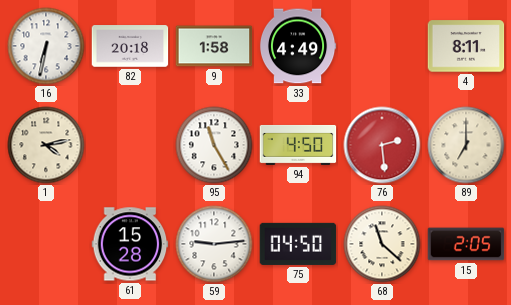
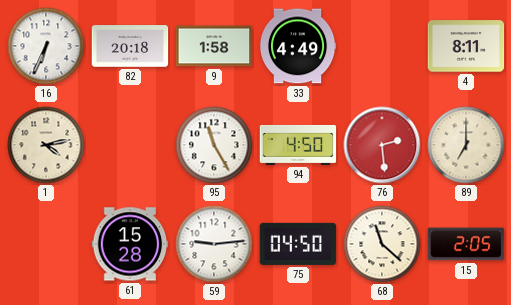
16: 6:32 -> 6:34
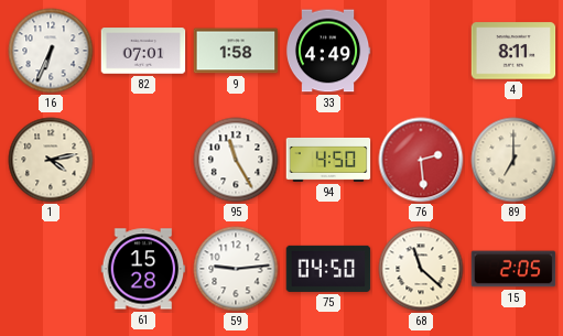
82: 20:18 -> 07:01
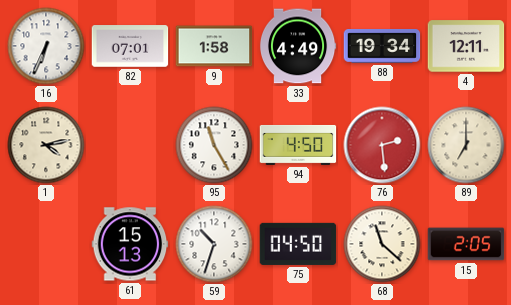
88: none -> 19:34
4: 8:11 -> 12:11
61: 15:28 -> 15:13
59: 9:14 -> 10:33
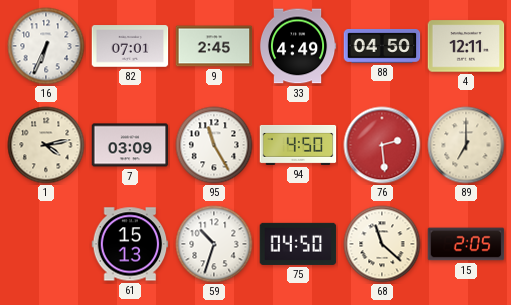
9: 1:58 -> 2:45
88: 19:34 -> 04:50
7: none -> 03:09
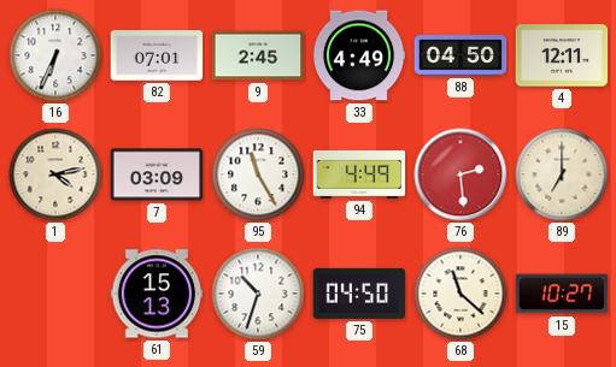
94: 4:50 -> 4:49
15: 2:05 -> 10:27
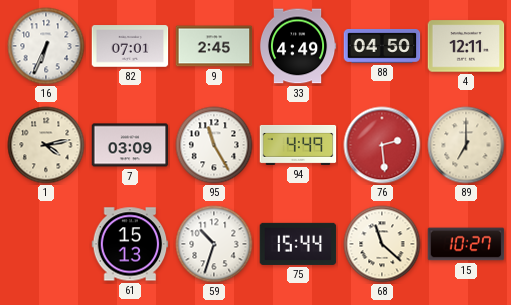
75: 04:50 -> 15:44
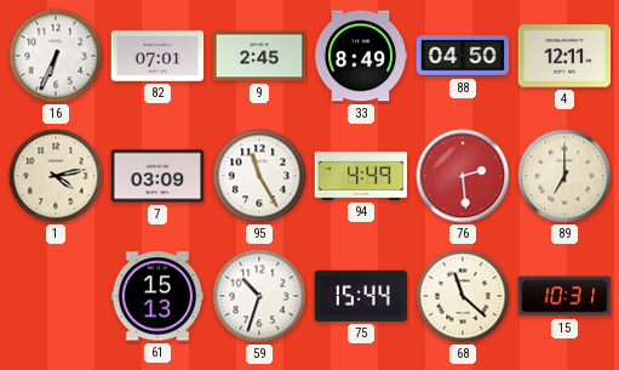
33: 4:49 -> 8:49
15: 10:27 -> 10:31
